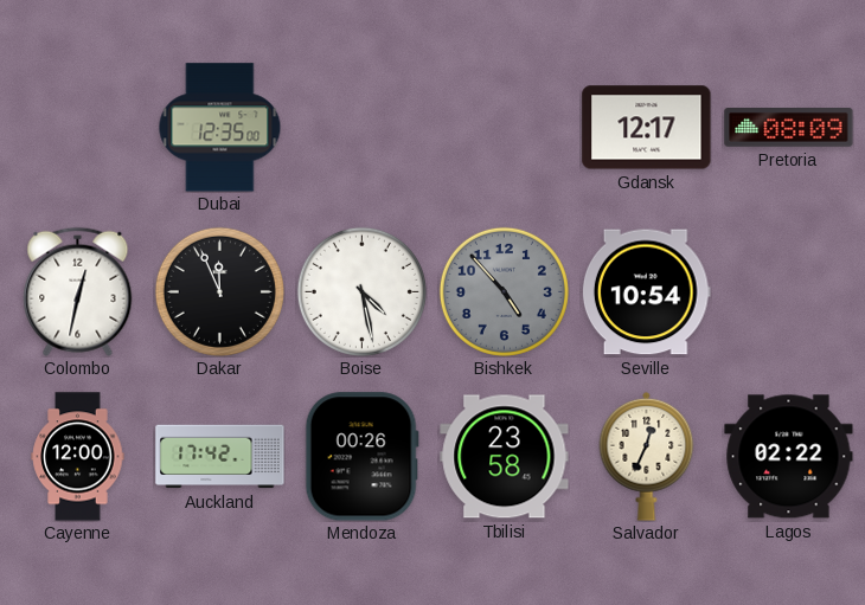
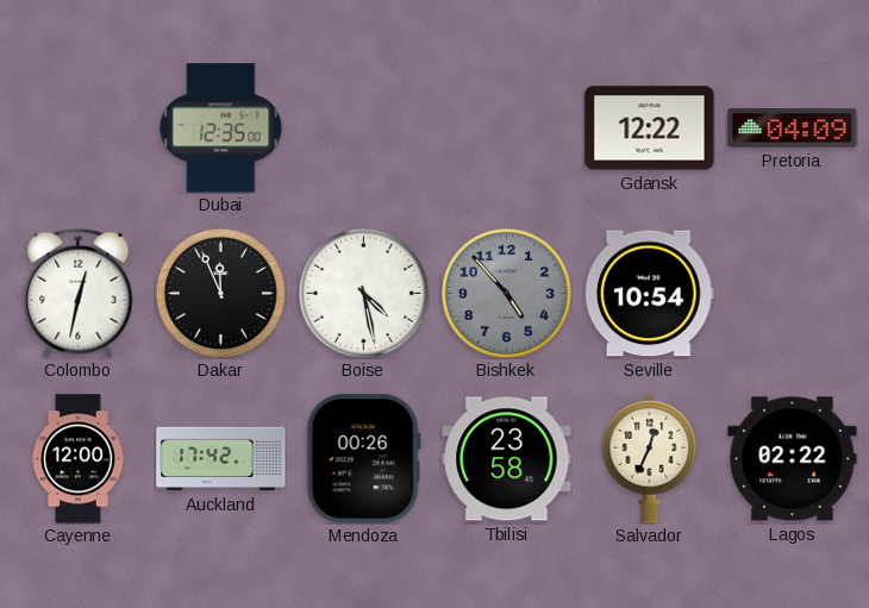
Gdansk: 12:17 -> 12:22
Pretoria: 08:09 -> 04:09
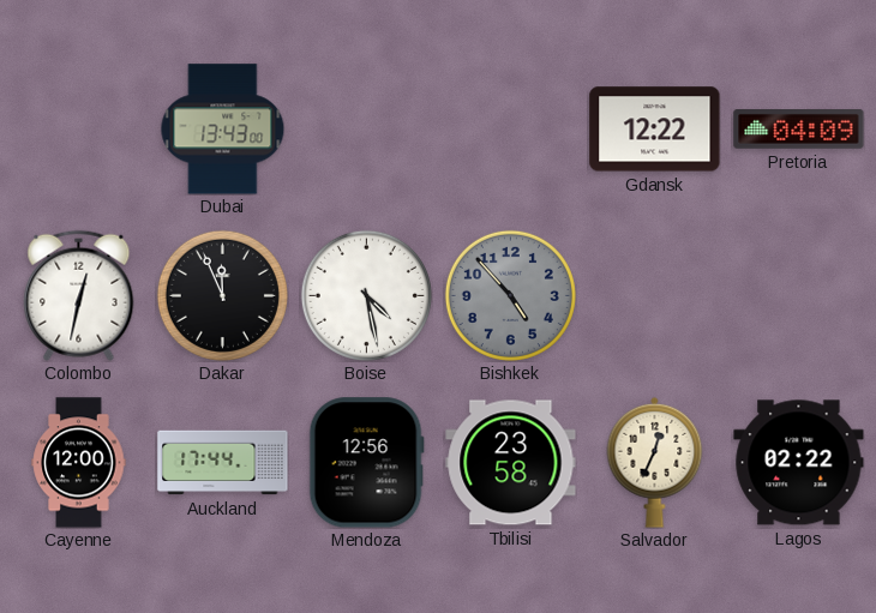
Dubai: 12:35 -> 13:43
Seville: 10:54 -> none
Auckland: 17:42 -> 17:44
Mendoza: 00:26 -> 12:56
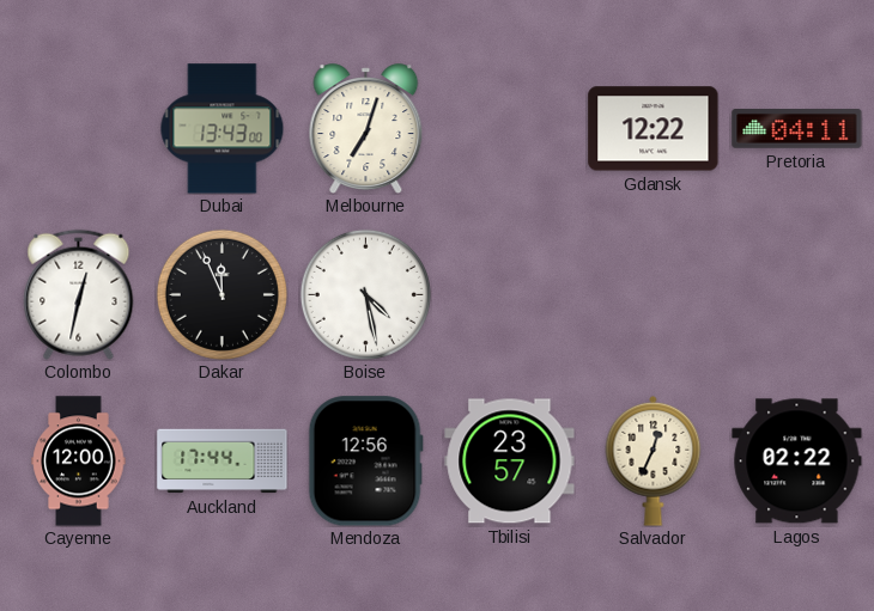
Melbourne: none -> 7:03
Pretoria: 04:09 -> 04:11
Bishkek: 4:53 -> none
Tbilisi: 23:58 -> 23:57
